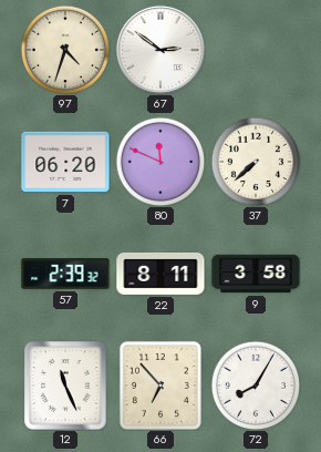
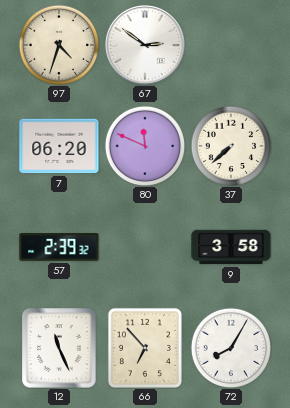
22: 8:11 -> none
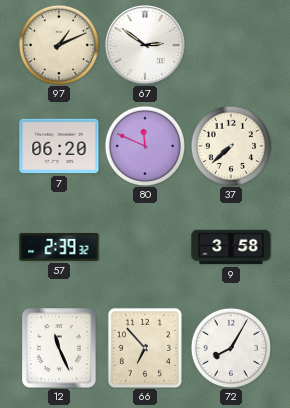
97: 4:33 -> 1:11
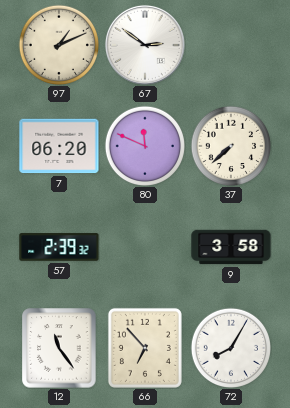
12: 11:26 -> 11:24
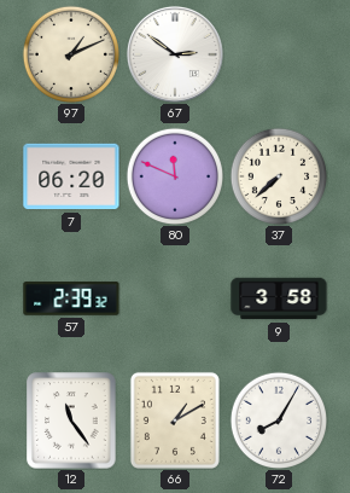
66: 6:53 -> 1:10
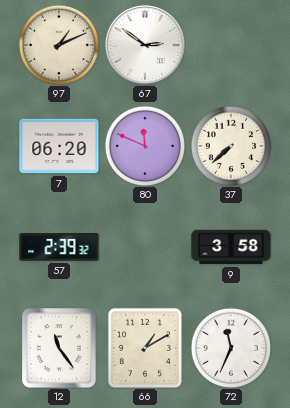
72: 8:05 -> 11:34
